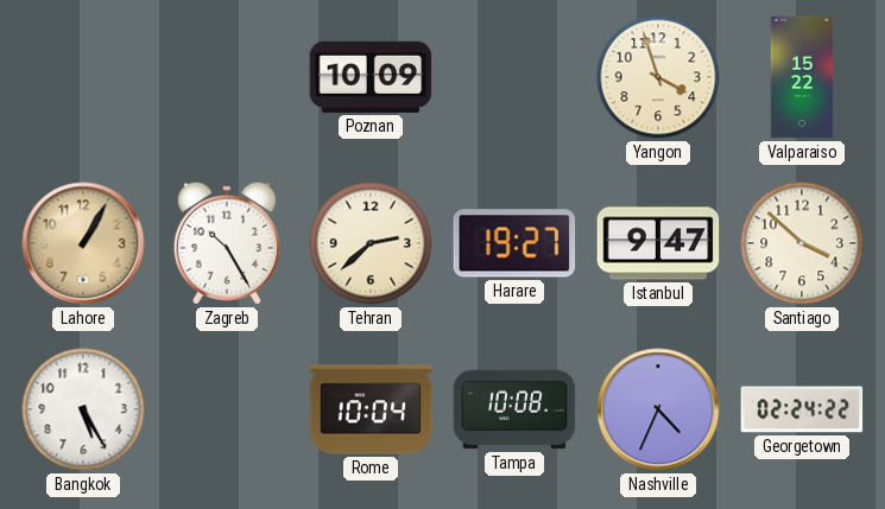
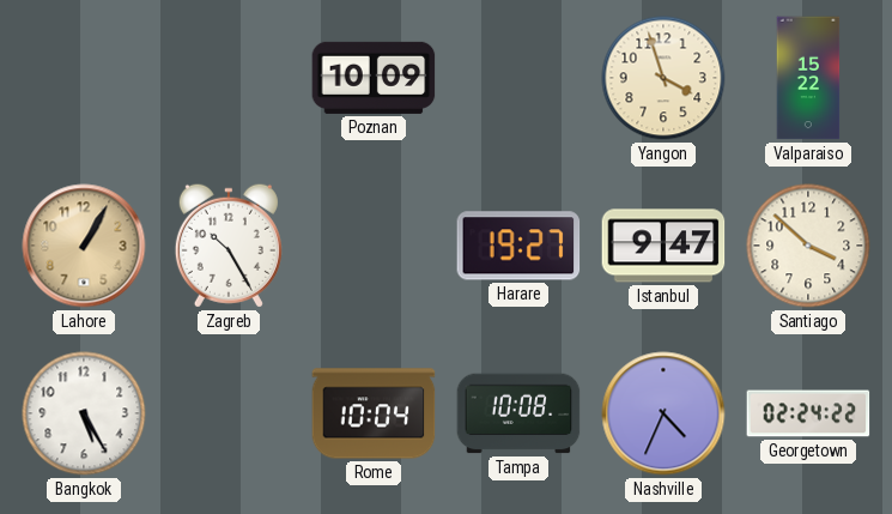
Tehran: 2:38 -> none
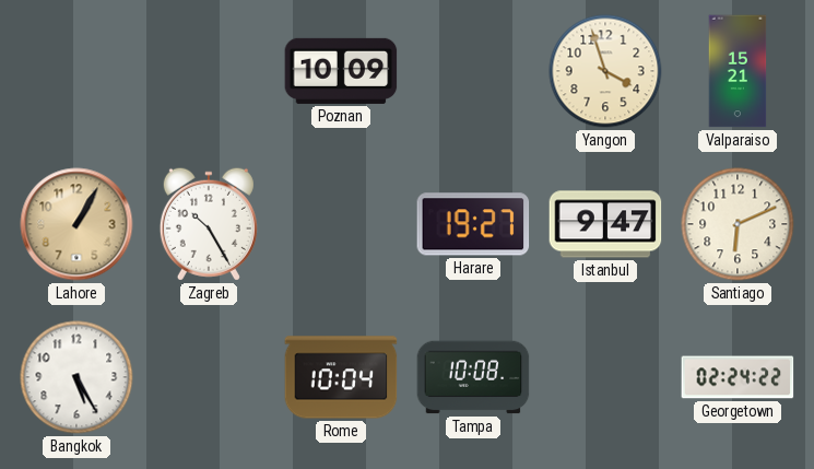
Valparaiso: 15:22 -> 15:21
Santiago: 3:52 -> 6:11
Nashville: 4:34 -> none
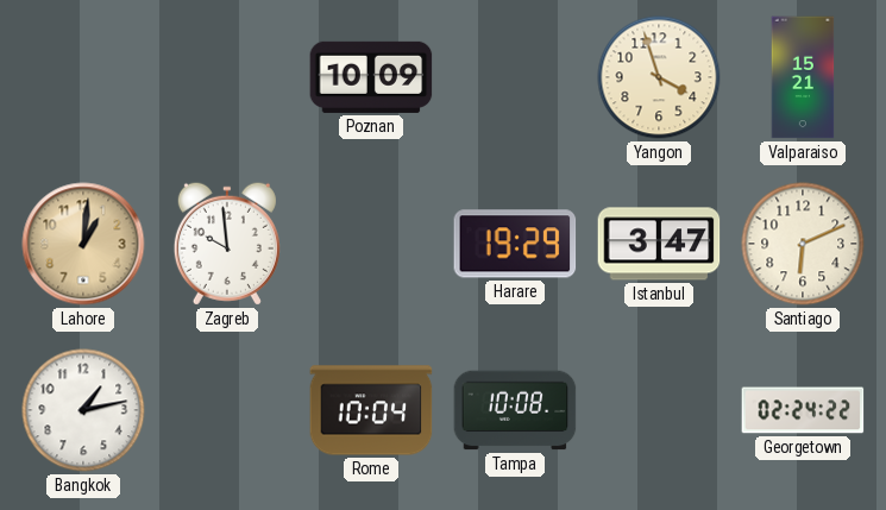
Lahore: 1:05 -> 1:01
Zagreb: 10:25 -> 9:59
Harare: 19:27 -> 19:29
Istanbul: 9:47 -> 3:47
Bangkok: 5:25 -> 1:13
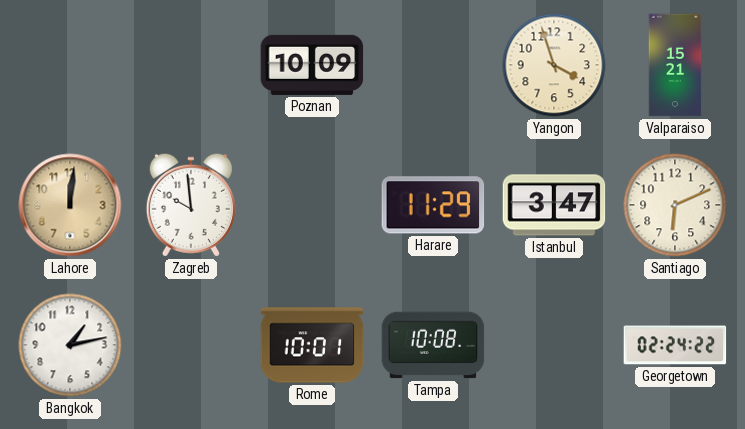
Lahore: 1:01 -> 12:01
Harare: 19:29 -> 11:29
Rome: 10:04 -> 10:01
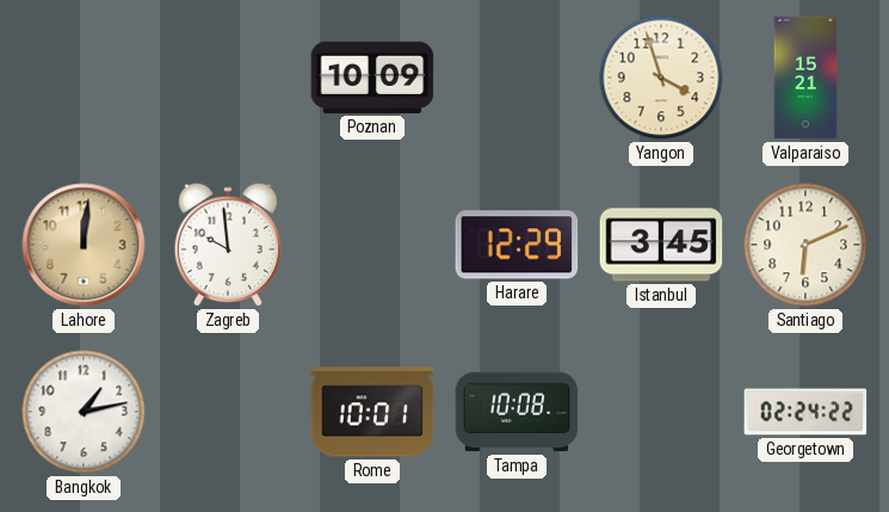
Harare: 11:29 -> 12:29
Istanbul: 3:47 -> 3:45
